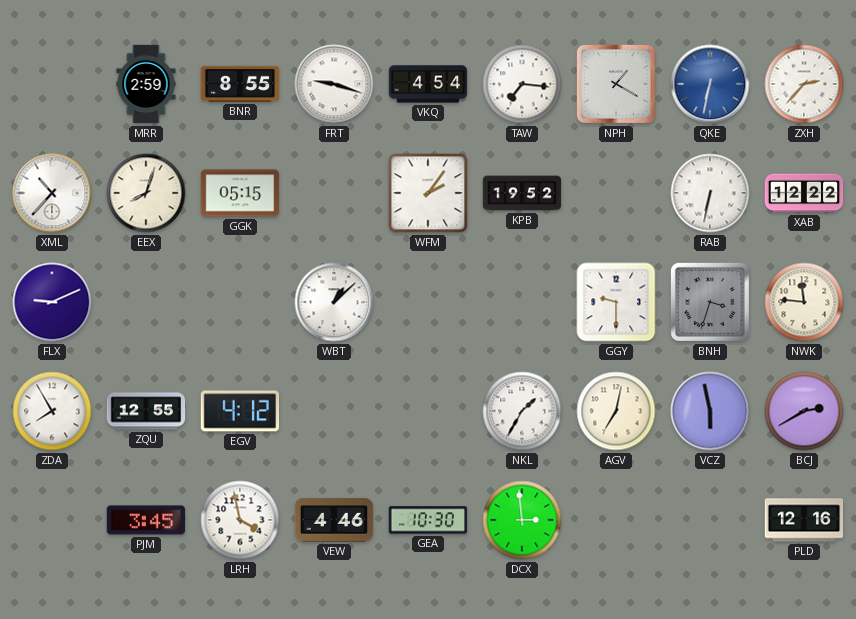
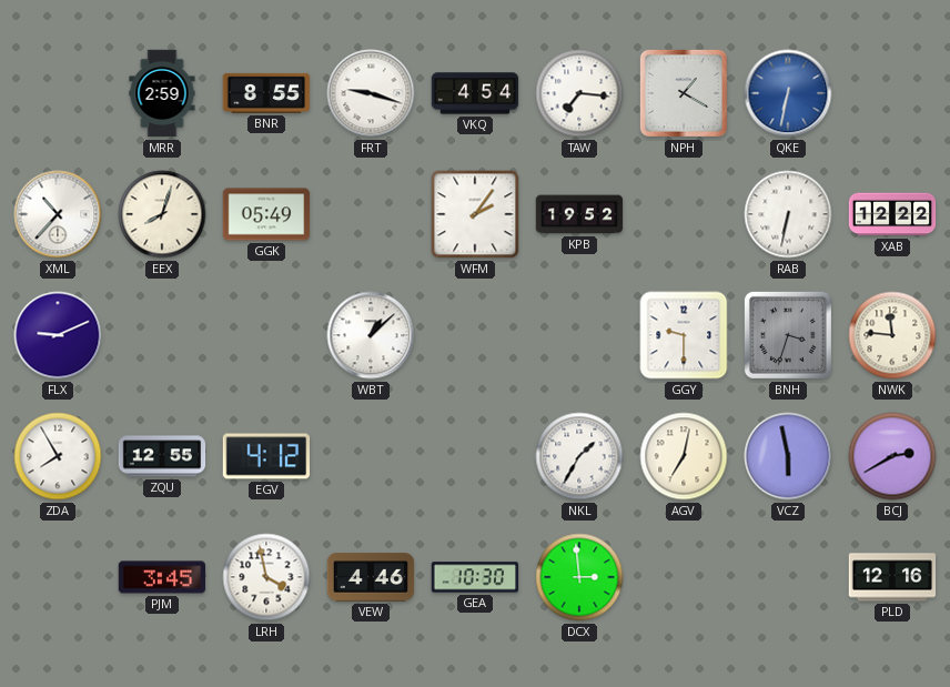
ZXH: 2:37 -> none
GGK: 05:15 -> 05:49
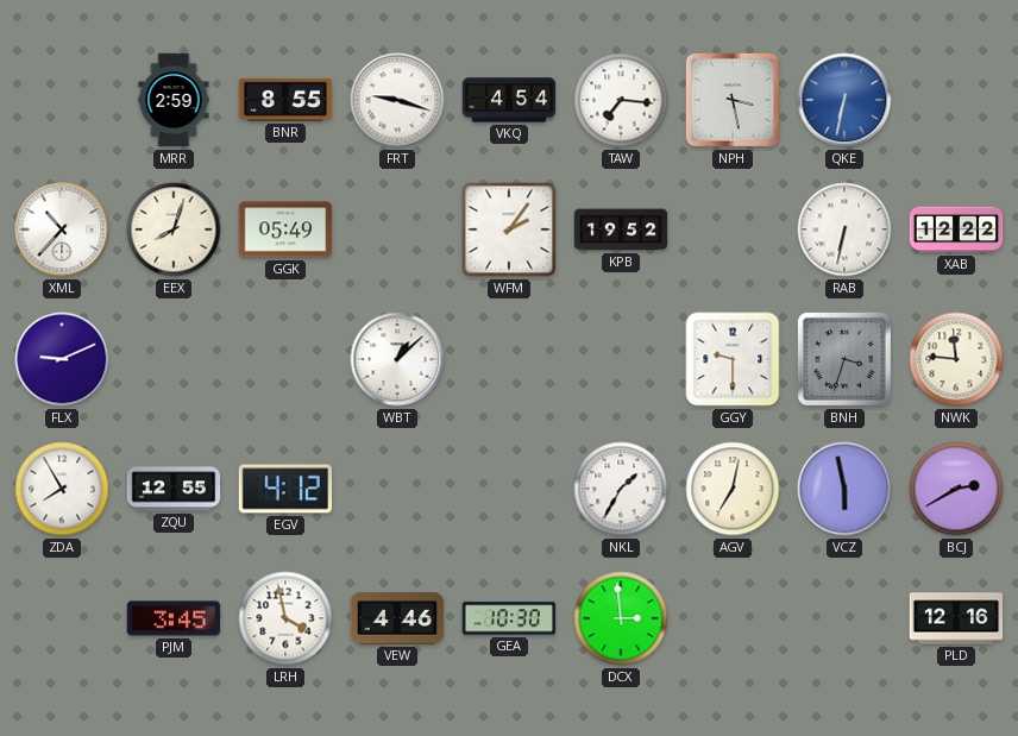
NPH: 1:20 -> 3:28
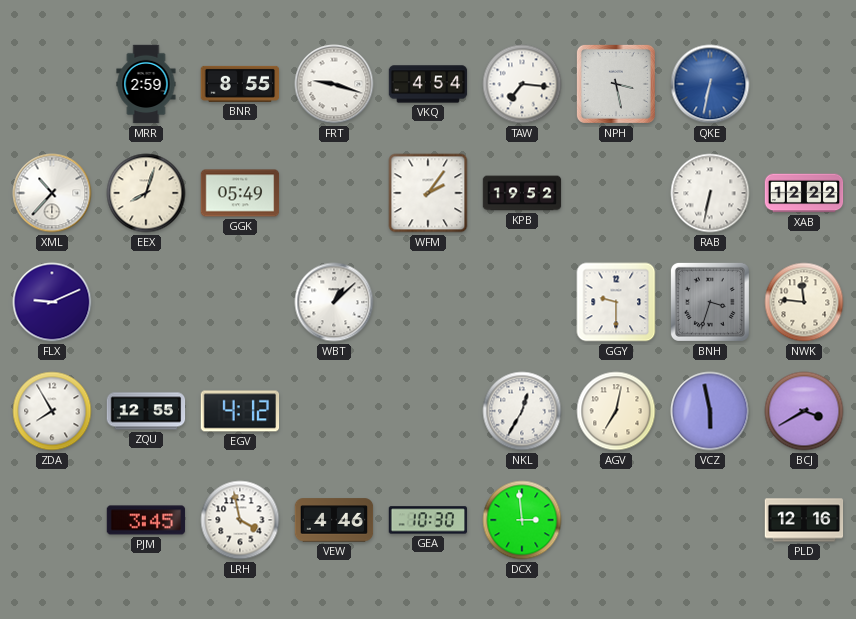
NKL: 1:35 -> 12:35
BCJ: 2:40 -> 3:40
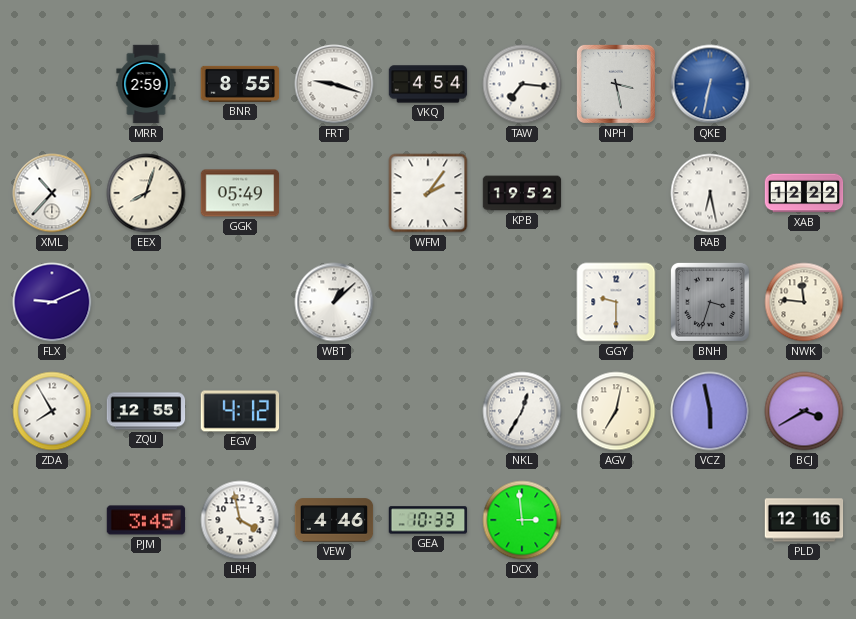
RAB: 6:32 -> 6:28
GEA: 10:30 -> 10:33
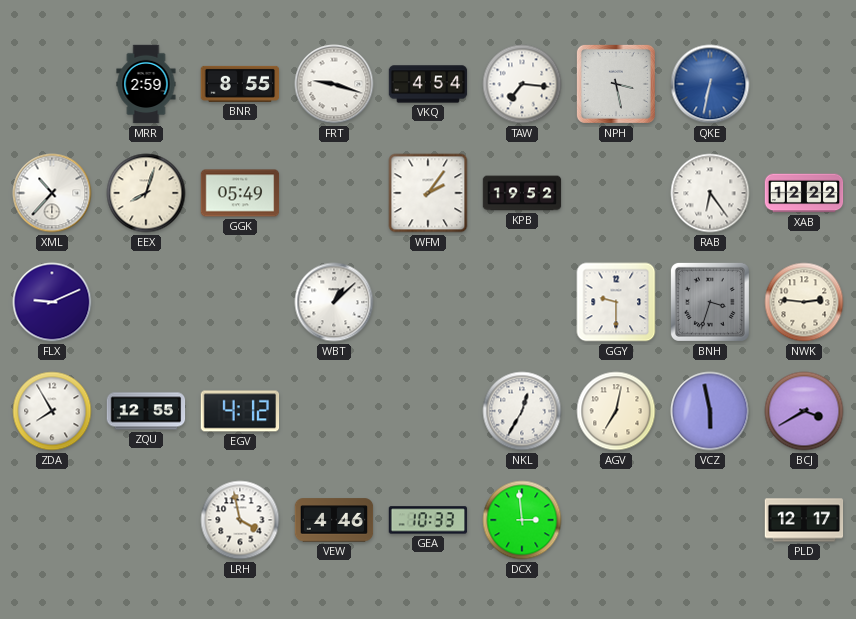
RAB: 6:28 -> 6:24
NWK: 11:46 -> 2:46
PJM: 3:45 -> none
PLD: 12:16 -> 12:17
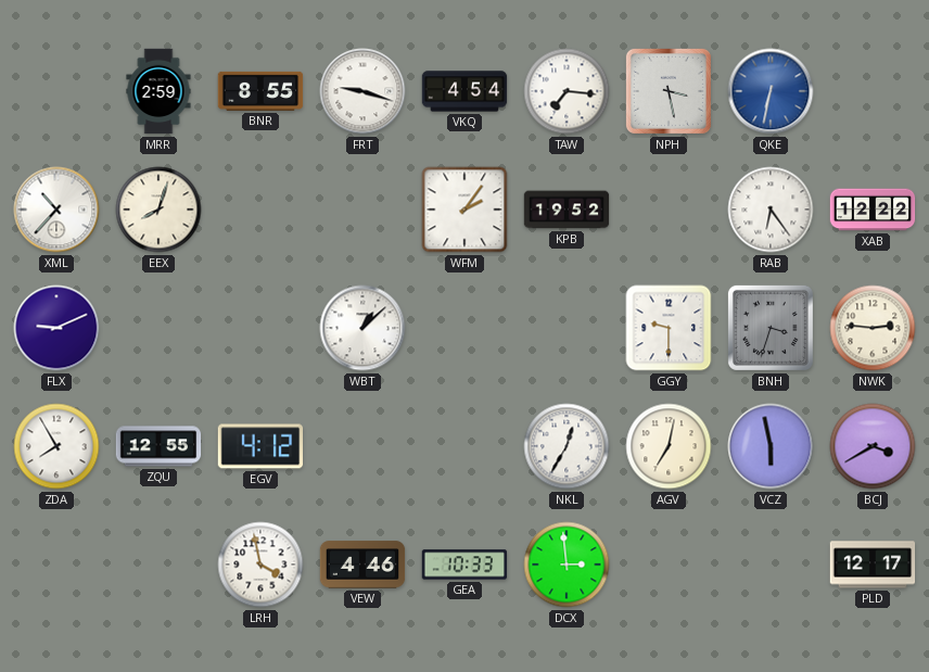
GGK: 05:49 -> none
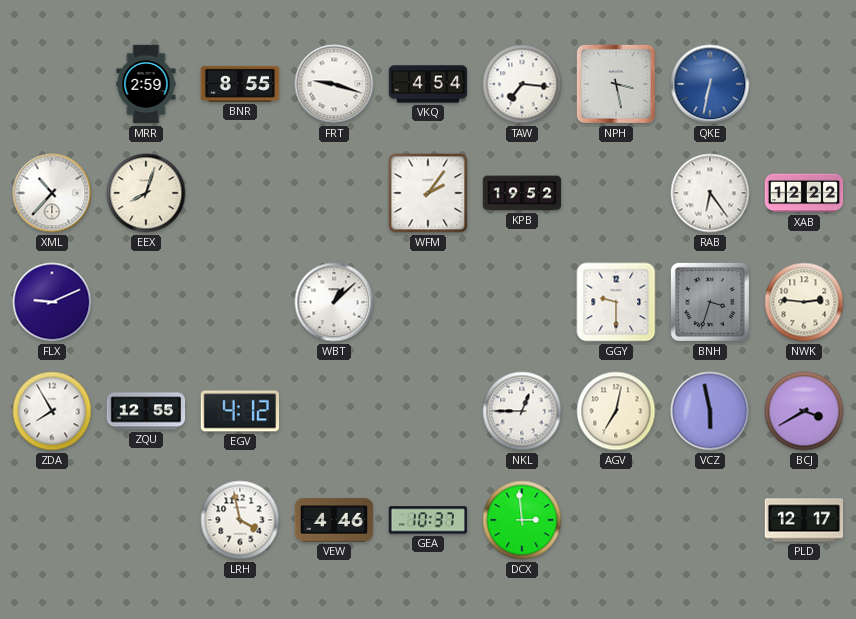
NKL: 12:35 -> 12:45
GEA: 10:33 -> 10:37
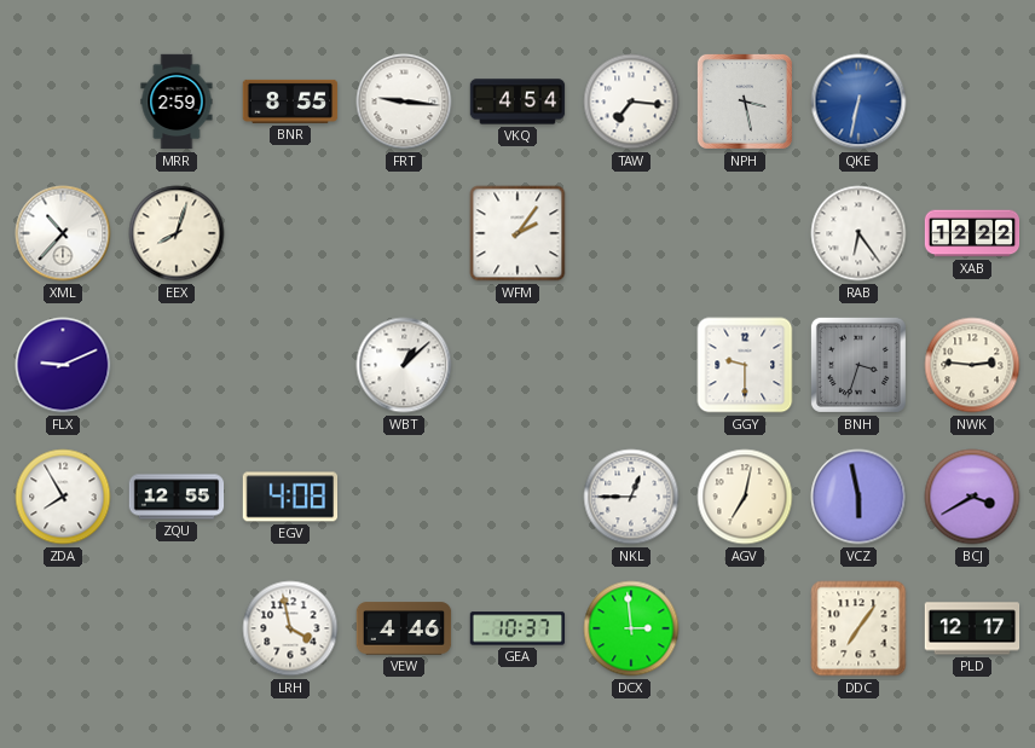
FRT: 9:18 -> 9:16
KPB: 19:52 -> none
EGV: 4:12 -> 4:08
DDC: none -> 7:06
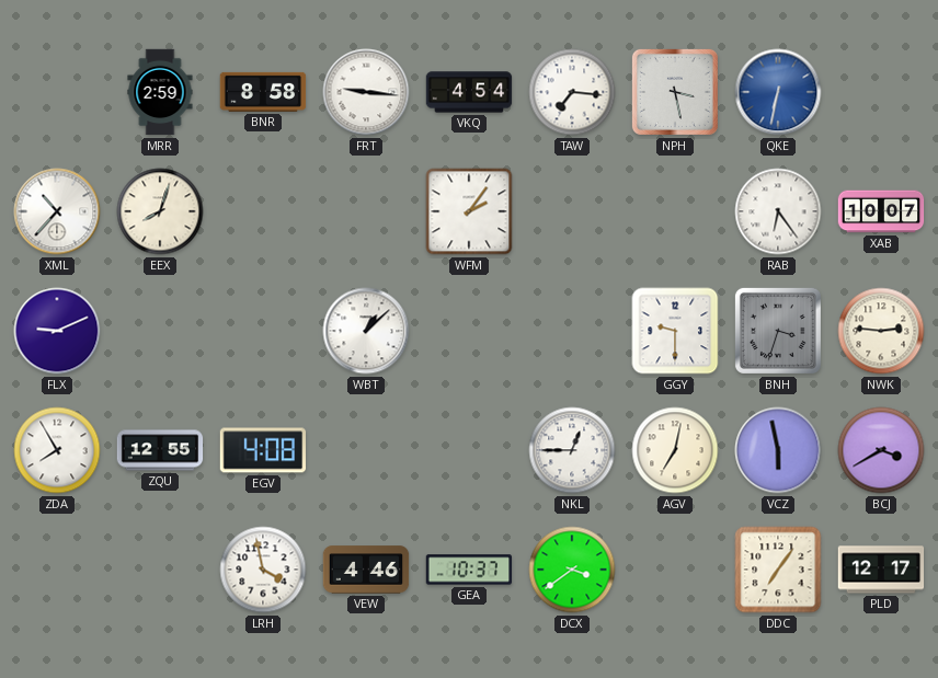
BNR: 8:55 -> 8:58
XAB: 12:22 -> 10:07
DCX: 2:59 -> 3:39
